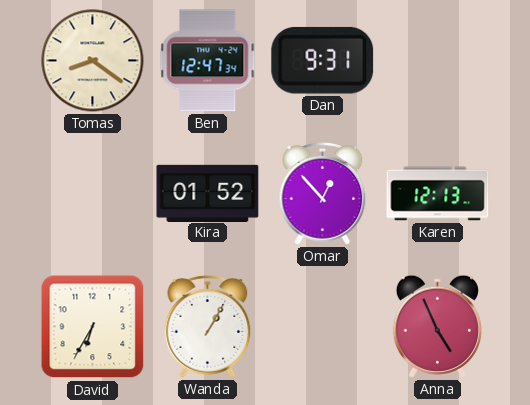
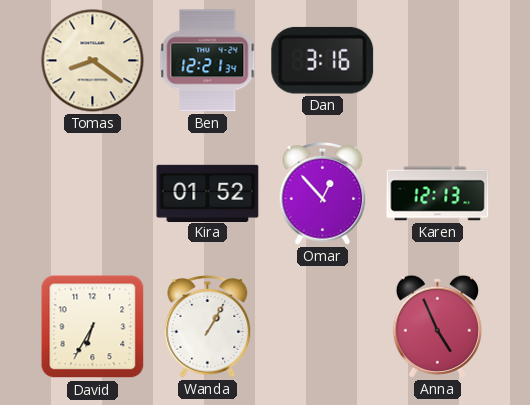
Ben: 12:47 -> 12:21
Dan: 9:31 -> 3:16
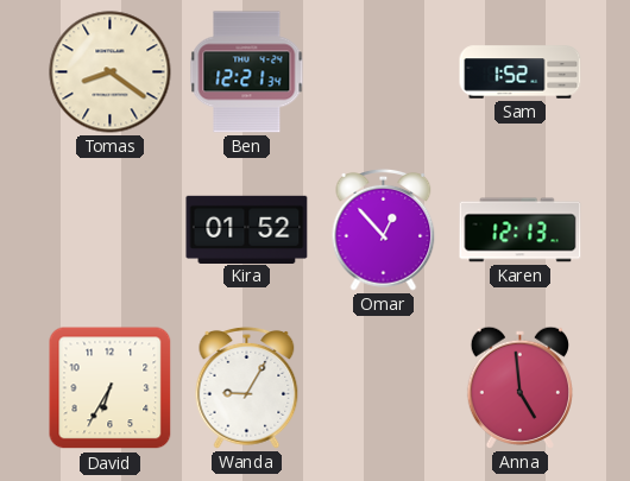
Dan: 3:16 -> none
Sam: none -> 1:52
Wanda: 1:05 -> 9:05
Anna: 4:56 -> 4:59
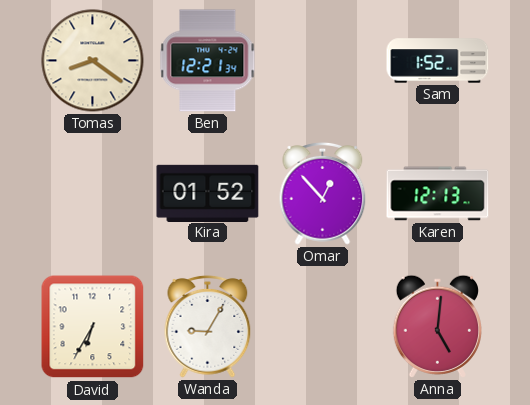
Anna: 4:59 -> 5:01
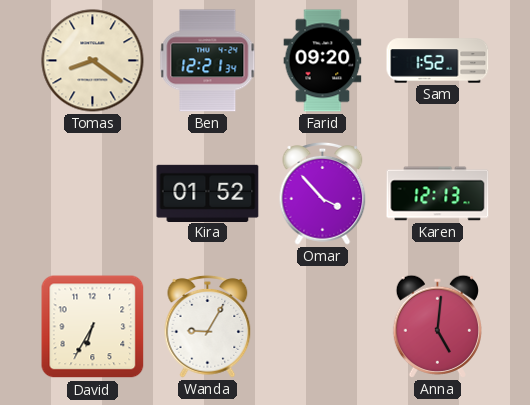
Farid: none -> 09:20
Omar: 12:53 -> 3:53
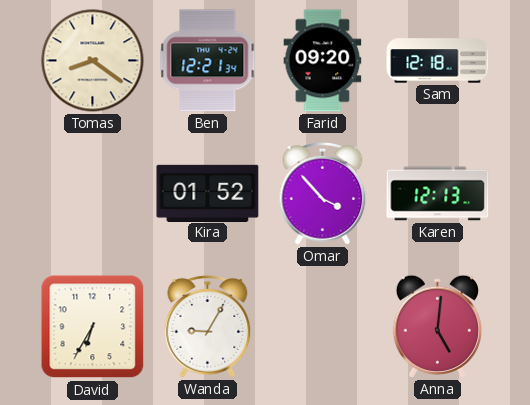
Sam: 1:52 -> 12:18
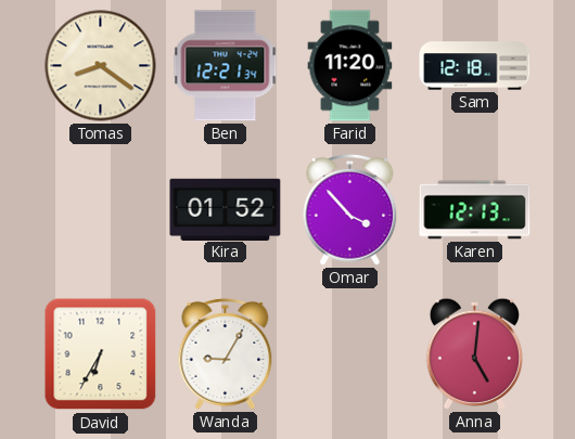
Farid: 09:20 -> 11:20
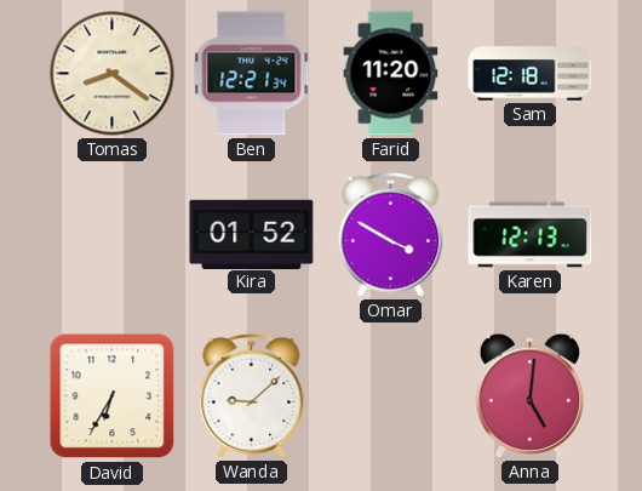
Omar: 3:53 -> 3:50
Wanda: 9:05 -> 9:08
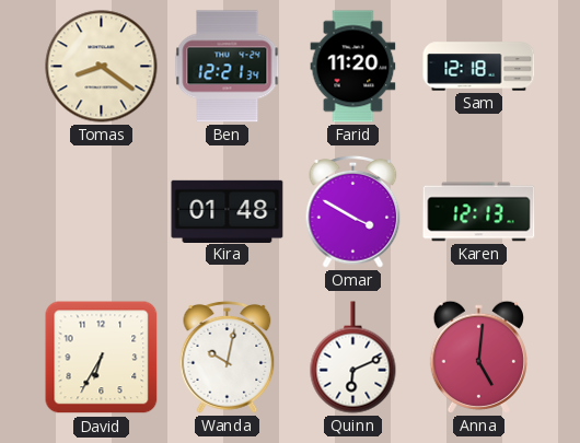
Kira: 01:52 -> 01:48
Wanda: 9:08 -> 10:02
Quinn: none -> 6:11
